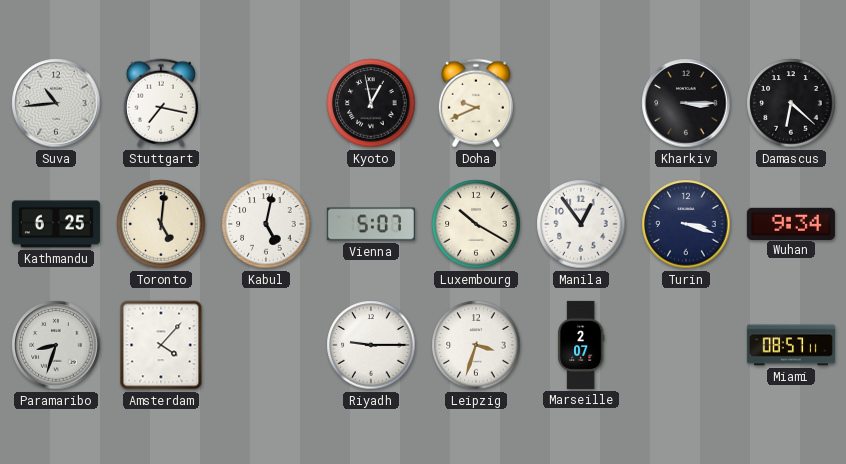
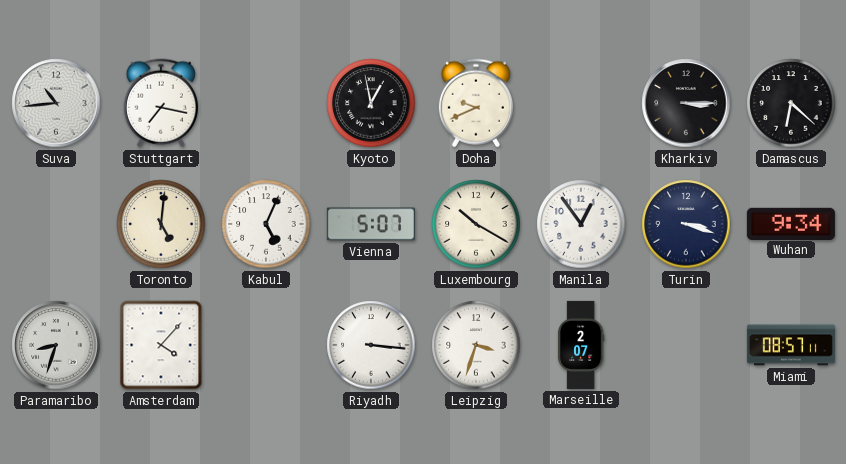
Kathmandu: 6:25 -> none
Kabul: 5:02 -> 5:04
Riyadh: 9:15 -> 3:16
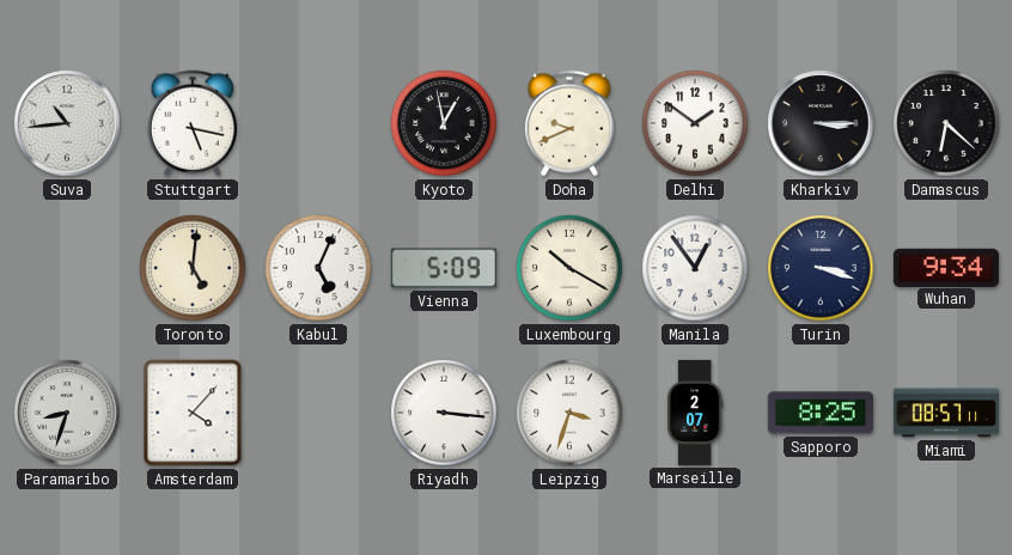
Stuttgart: 7:17 -> 5:17
Delhi: none -> 1:51
Vienna: 5:07 -> 5:09
Sapporo: none -> 8:25
